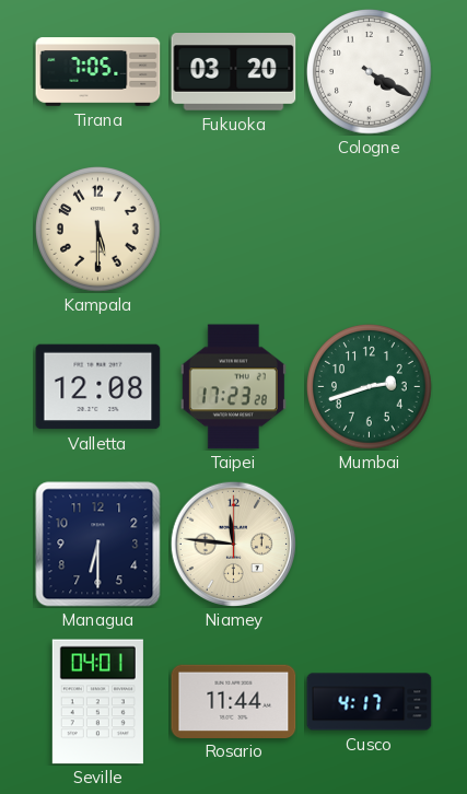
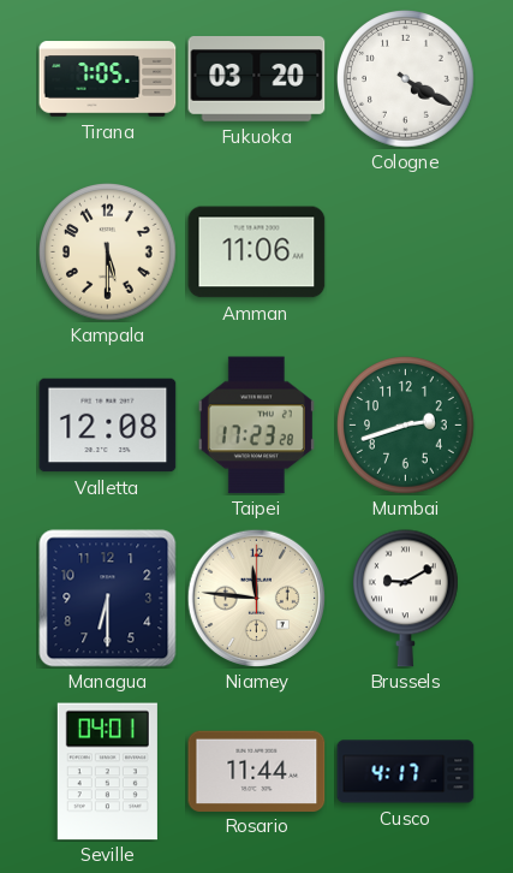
Amman: none -> 11:06
Brussels: none -> 9:10
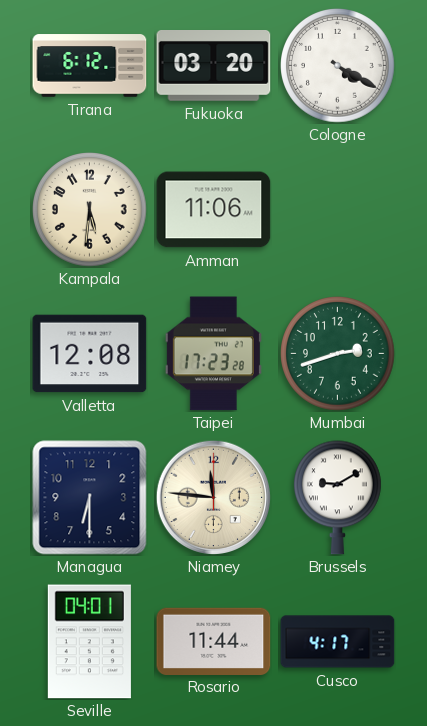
Tirana: 7:05 -> 6:12
Kampala: 5:30 -> 5:31
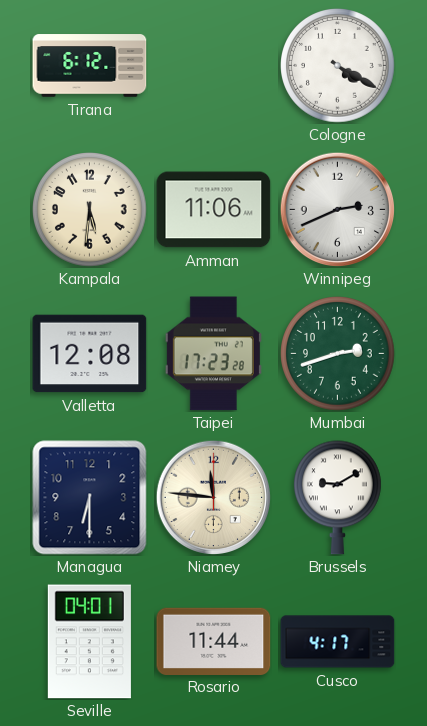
Fukuoka: 03:20 -> none
Winnipeg: none -> 2:41
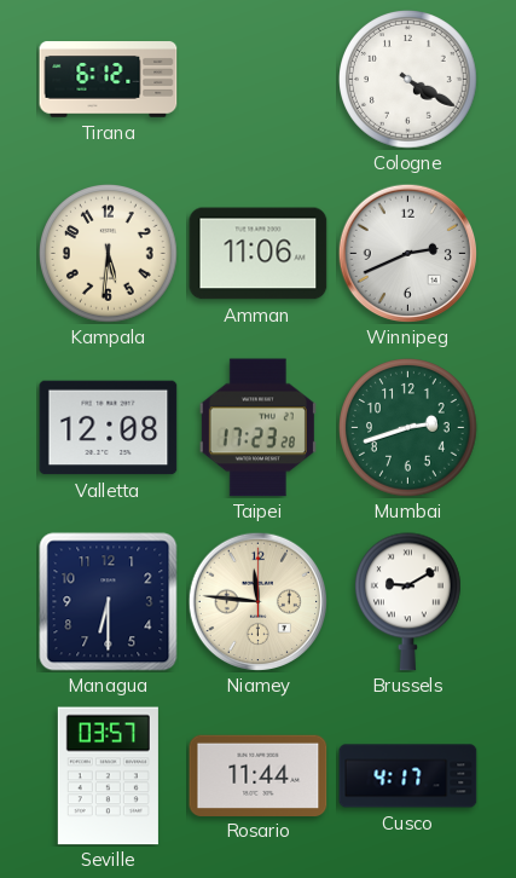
Seville: 04:01 -> 03:57
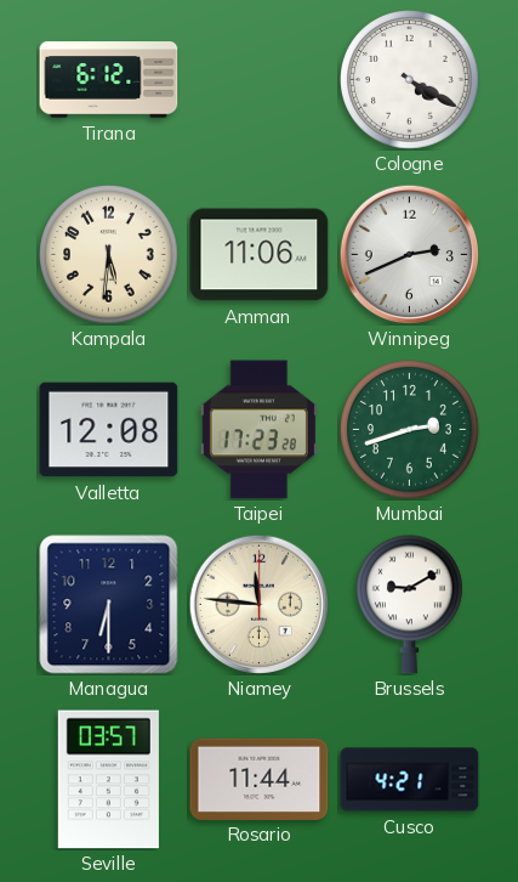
Cusco: 4:17 -> 4:21
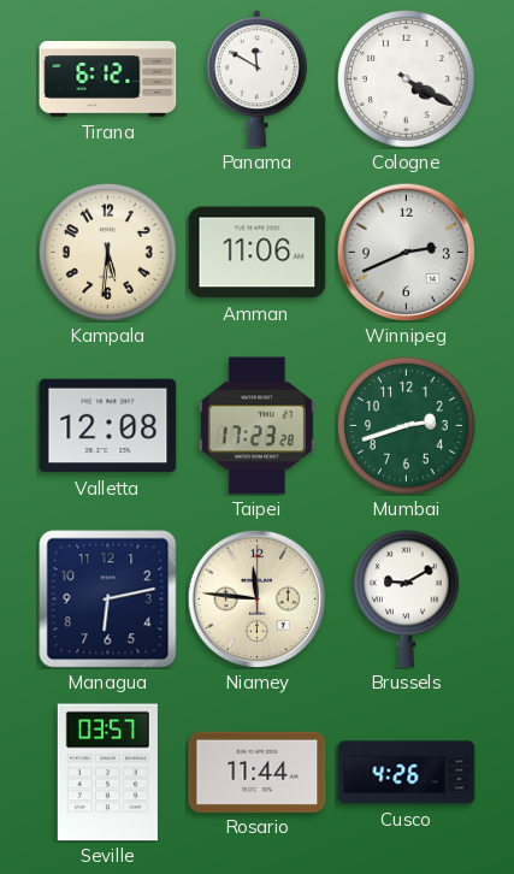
Panama: none -> 11:50
Managua: 6:30 -> 6:13
Cusco: 4:21 -> 4:26
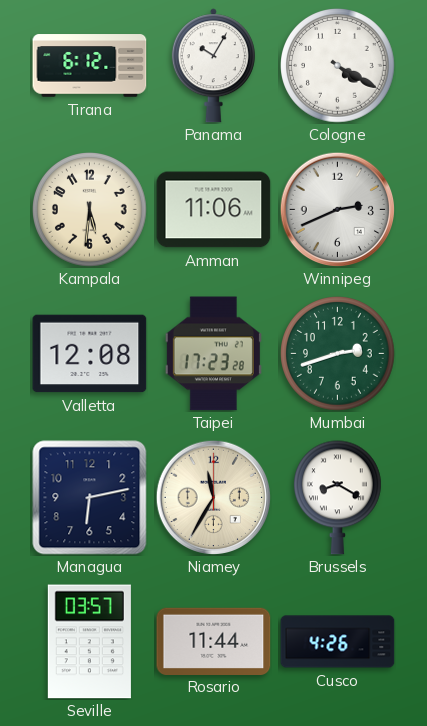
Panama: 11:50 -> 10:05
Niamey: 11:46 -> 11:35
Brussels: 9:10 -> 8:20
